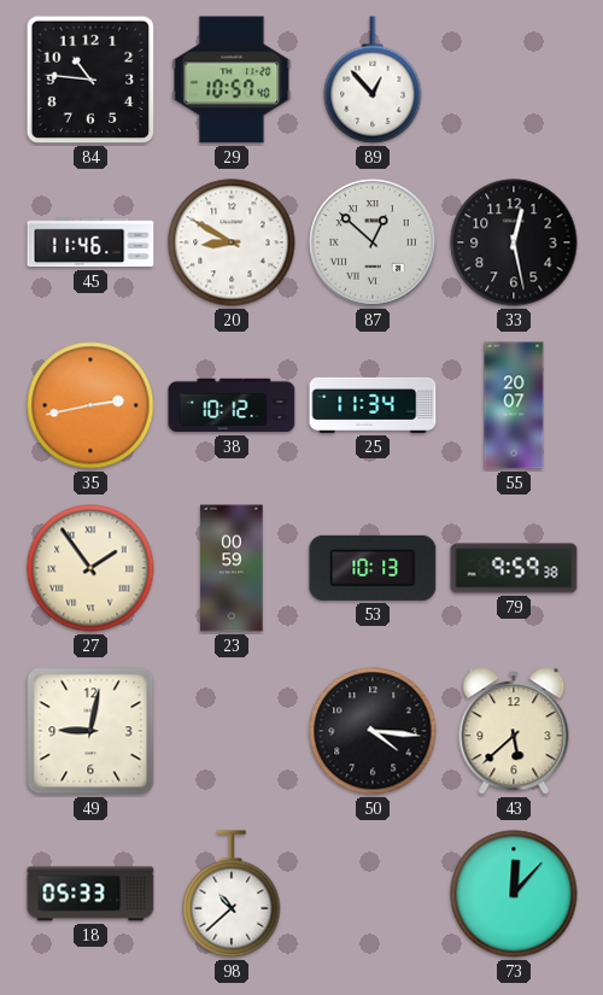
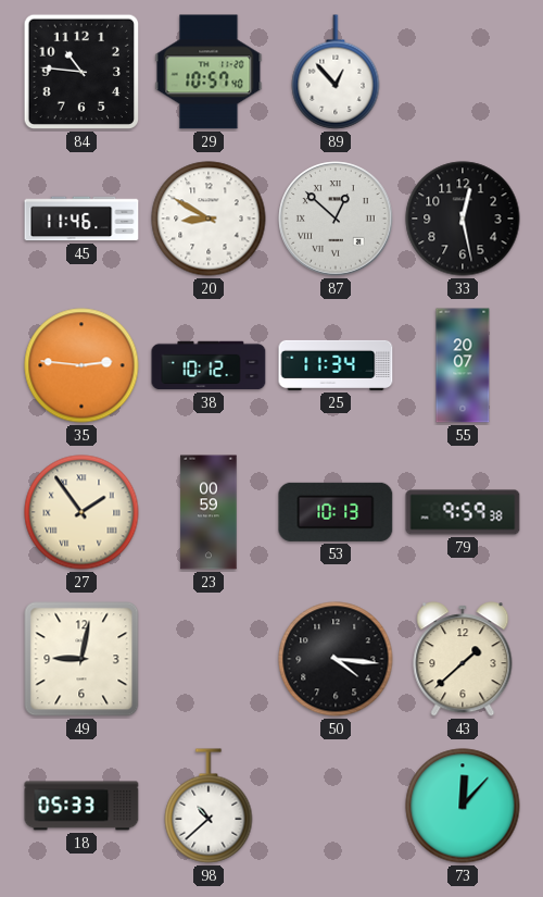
35: 2:43 -> 2:46
43: 5:38 -> 1:38
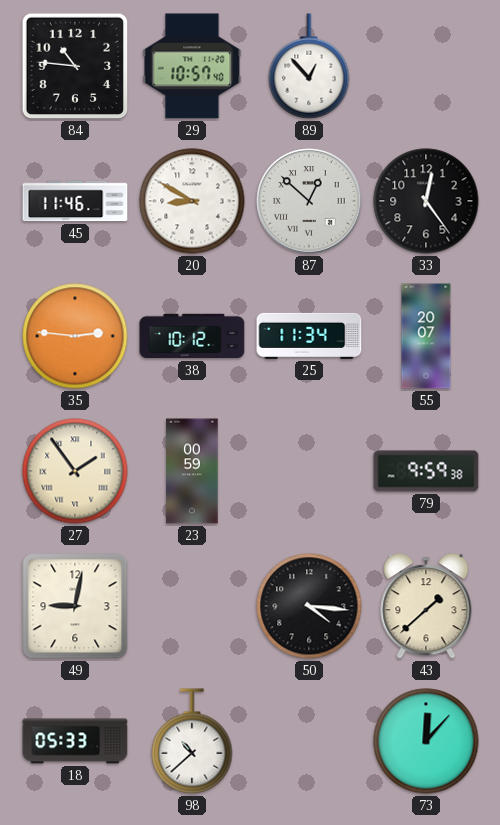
33: 12:28 -> 12:24
53: 10:13 -> none
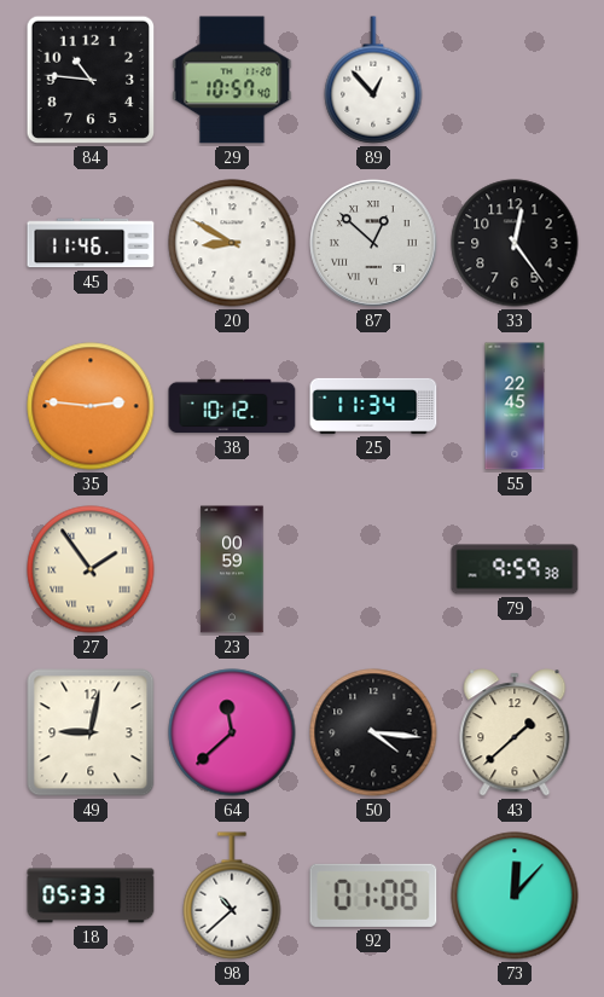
55: 20:07 -> 22:45
64: none -> 11:38
92: none -> 01:08
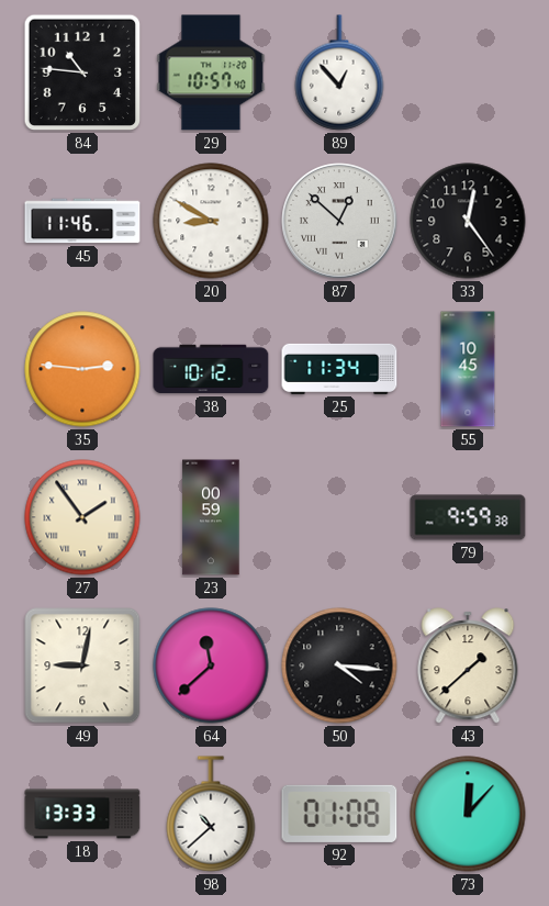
55: 22:45 -> 10:45
18: 05:33 -> 13:33
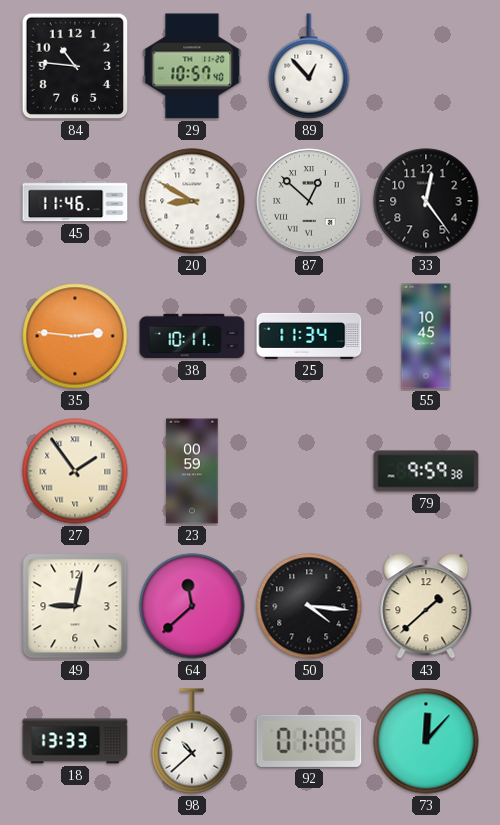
38: 10:12 -> 10:11
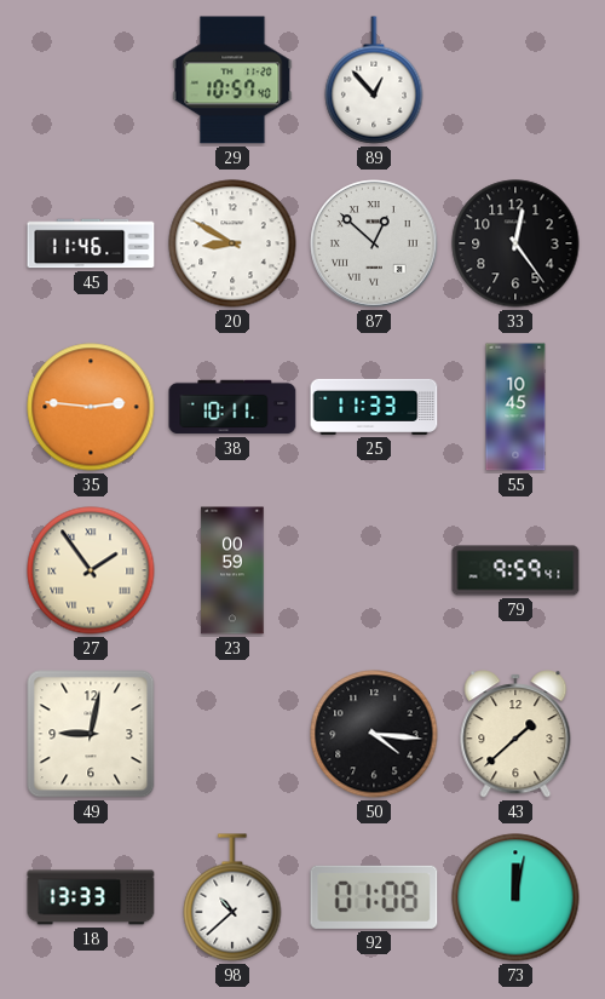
84: 10:46 -> none
25: 11:34 -> 11:33
79: 9:59:38 -> 9:59:41
64: 11:38 -> none
73: 12:07 -> 12:02
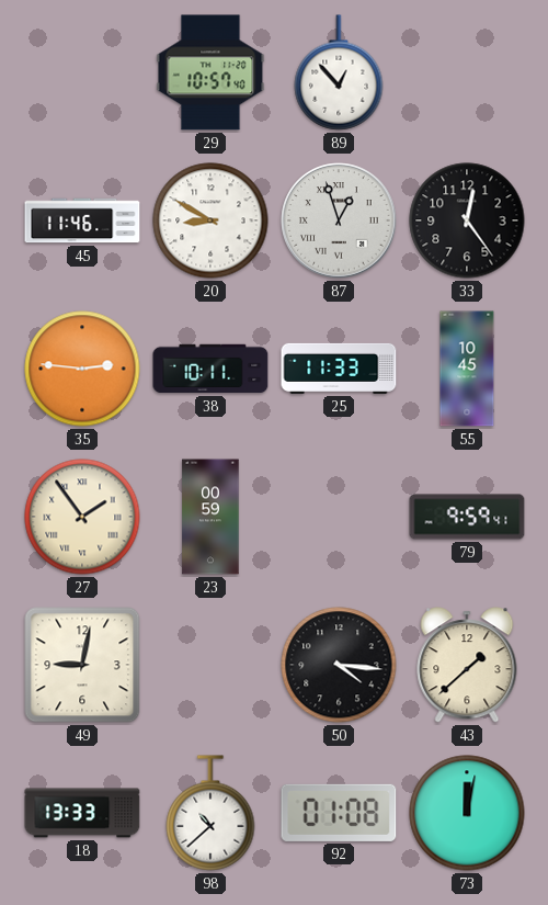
87: 12:52 -> 12:57
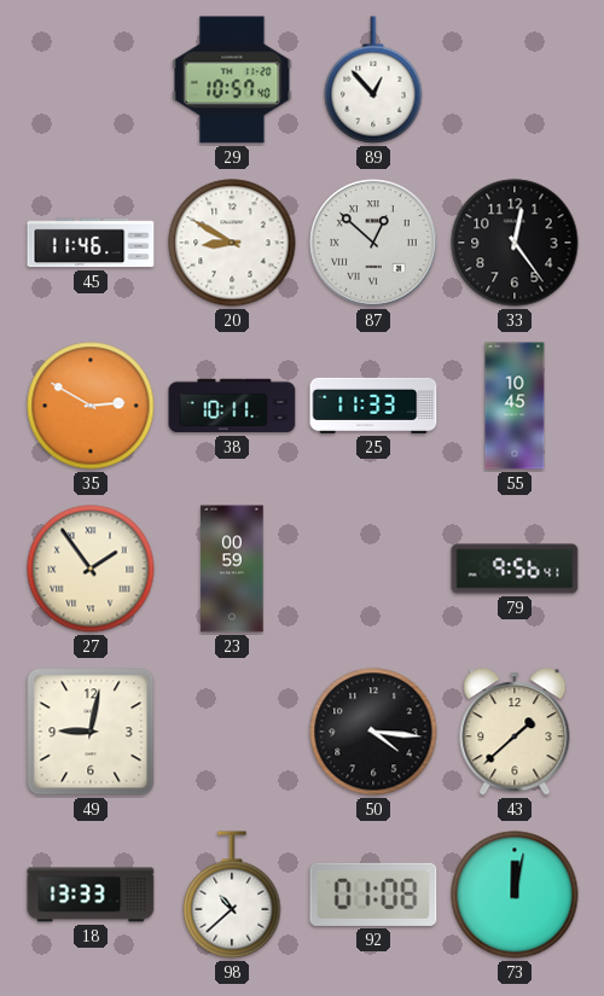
87: 12:57 -> 12:52
35: 2:46 -> 2:50
79: 9:59 -> 9:56
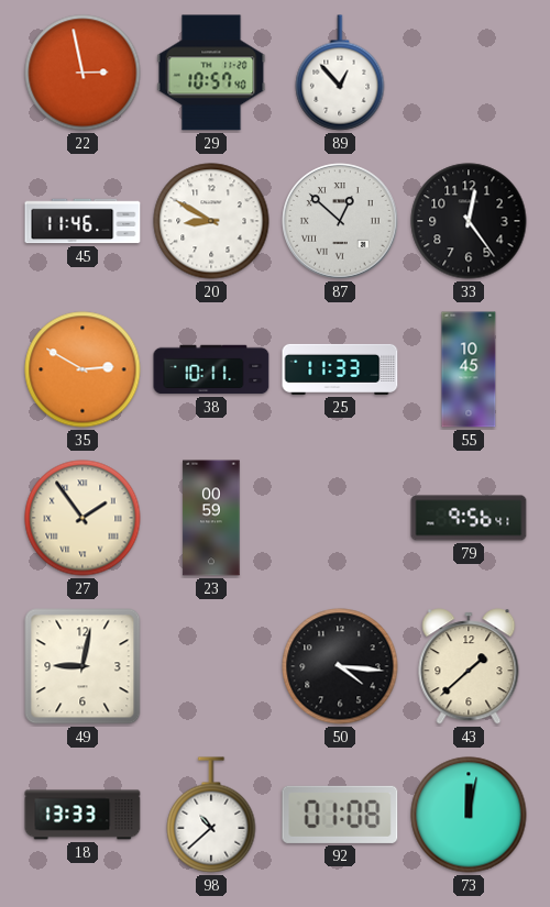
22: none -> 2:58
